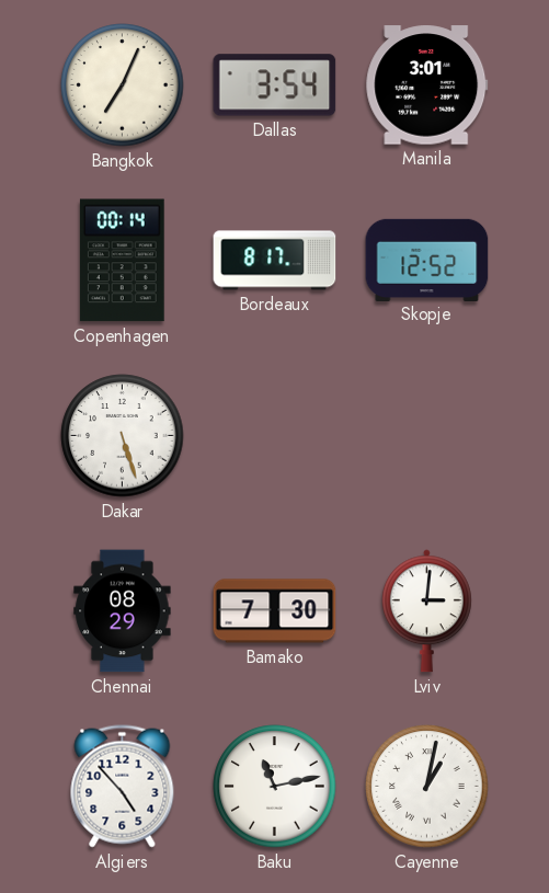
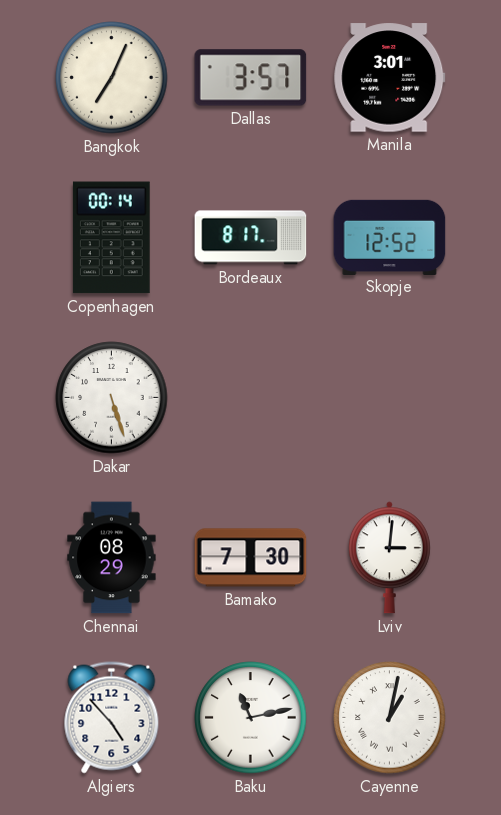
Dallas: 3:54 -> 3:57
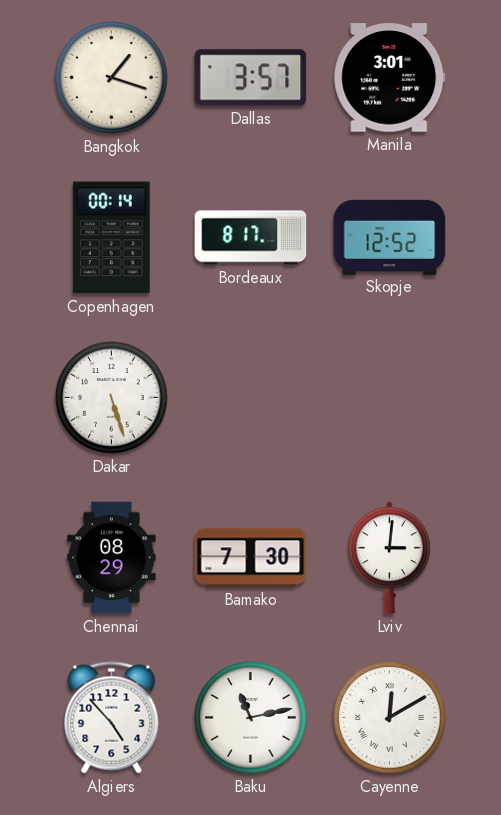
Bangkok: 7:04 -> 1:18
Cayenne: 1:02 -> 12:10
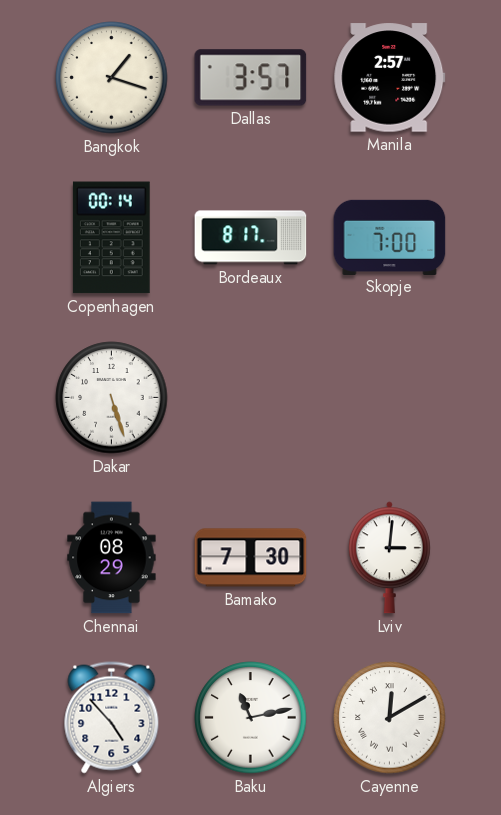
Manila: 3:01 -> 2:57
Skopje: 12:52 -> 7:00
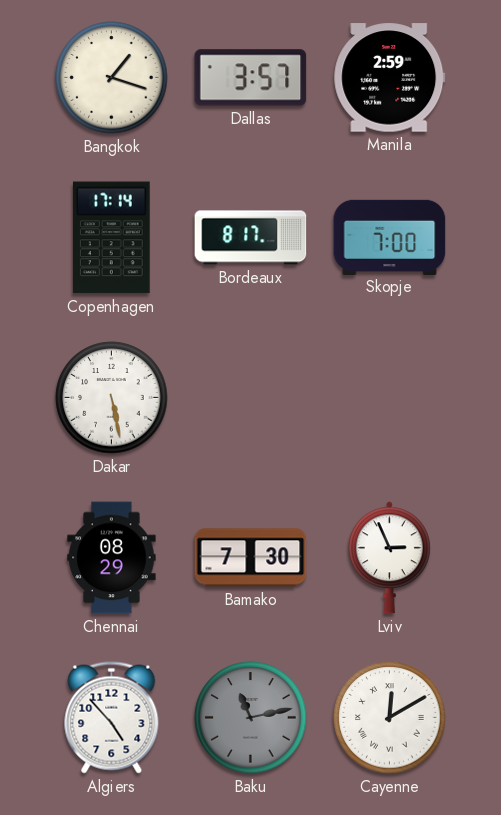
Manila: 2:57 -> 2:59
Copenhagen: 00:14 -> 17:14
Dakar: 5:27 -> 5:28
Lviv: 3:01 -> 2:56
Baku dial: white -> grey
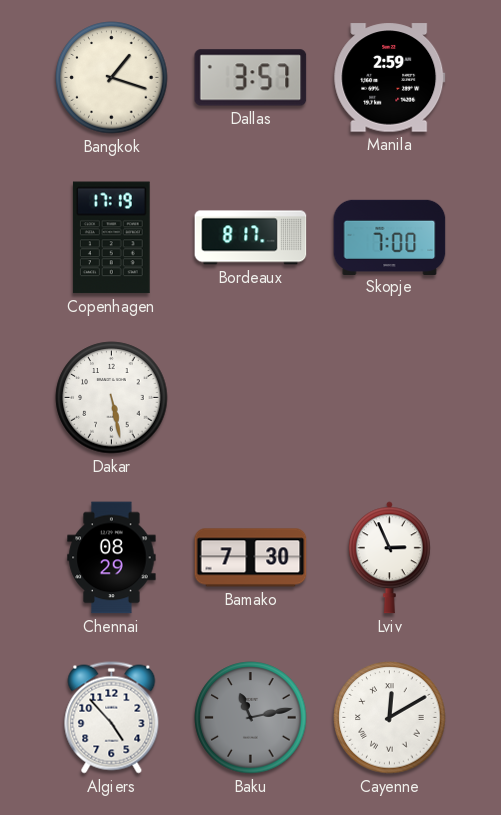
Copenhagen: 17:14 -> 17:19
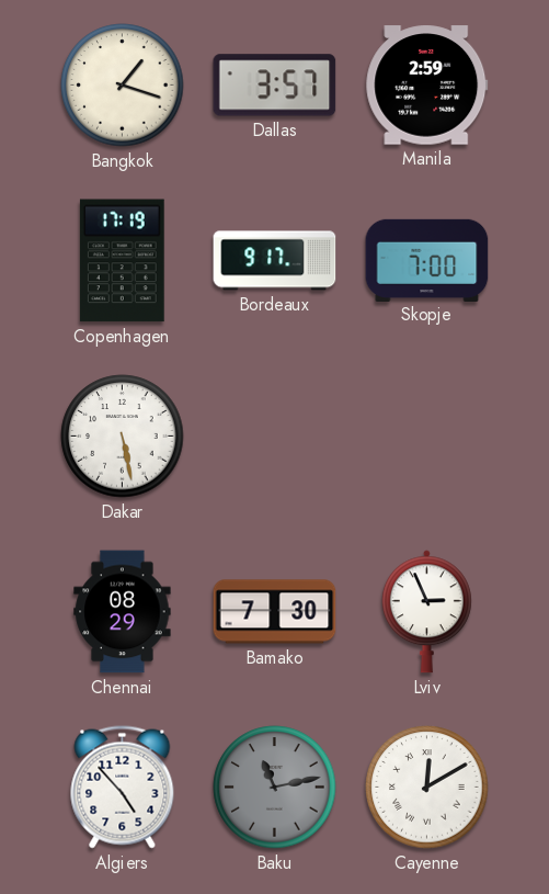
Bordeaux: 8:17 -> 9:17
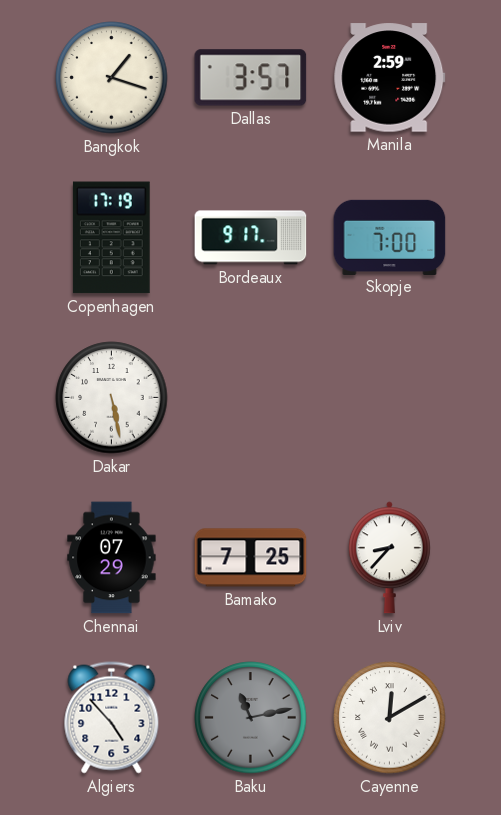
Chennai: 08:29 -> 07:29
Bamako: 7:30 -> 7:25
Lviv: 2:56 -> 8:37
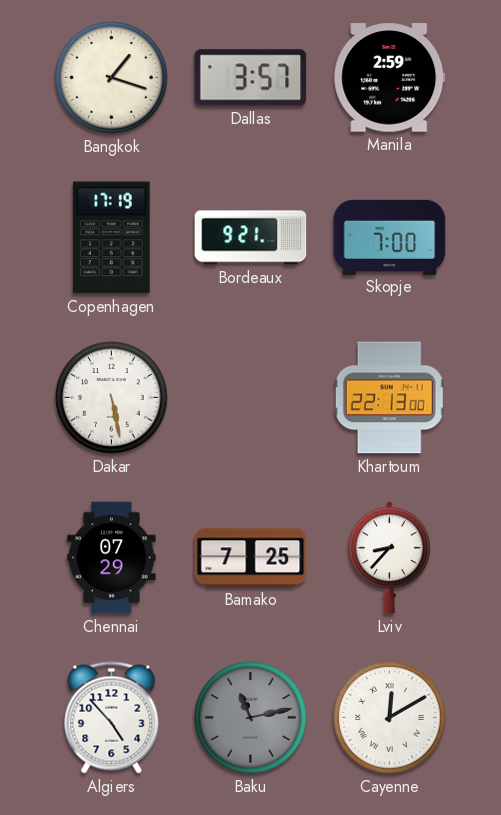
Bordeaux: 9:17 -> 9:21
Khartoum: none -> 22:13
